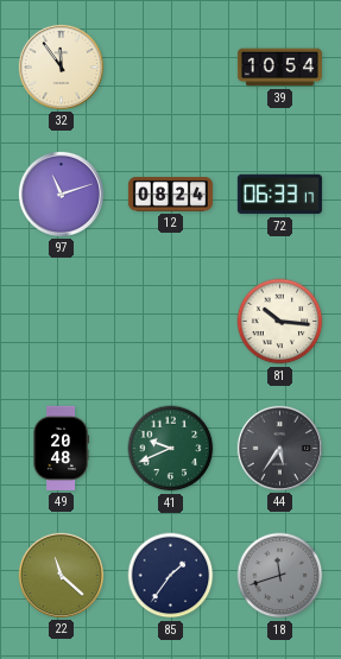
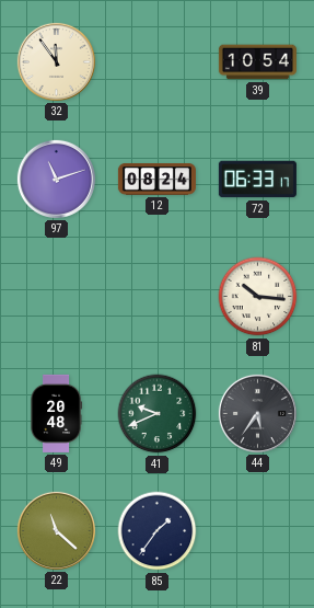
18: 11:42 -> none
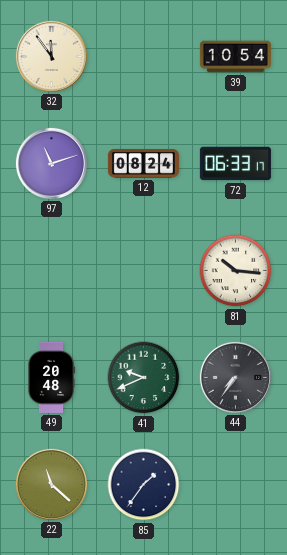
44: 5:36 -> 7:36
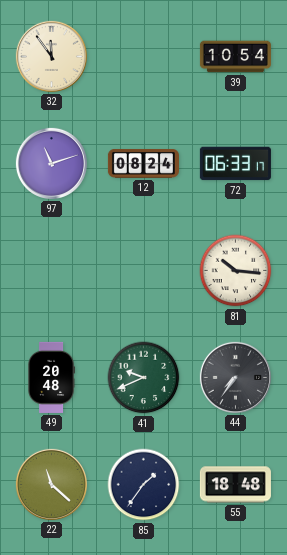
55: none -> 18:48
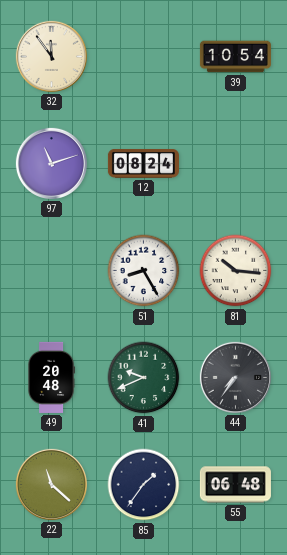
72: 06:33 -> none
51: none -> 8:25
55: 18:48 -> 06:48
